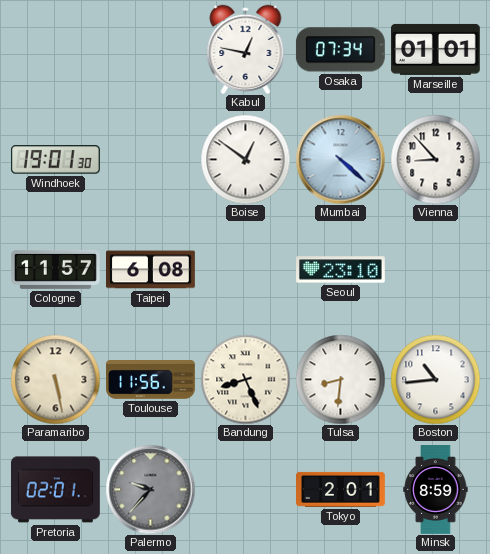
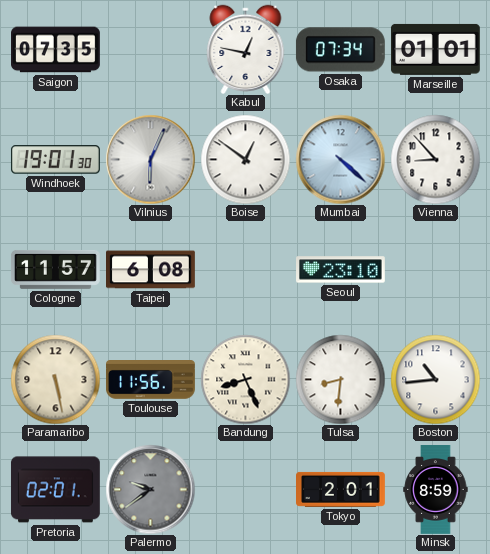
Saigon: none -> 07:35
Vilnius: none -> 6:04
Palermo: 9:37 -> 9:39
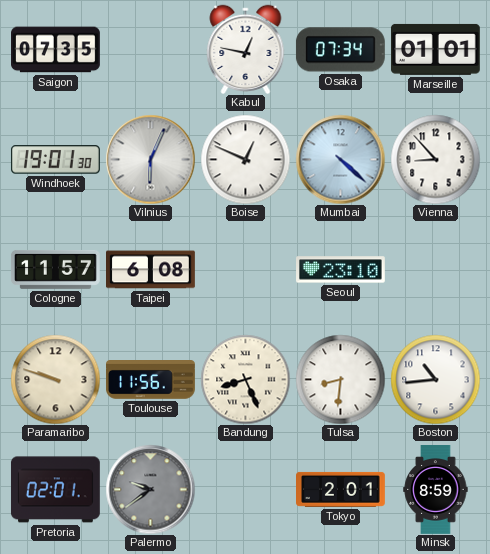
Boise: 12:51 -> 12:49
Paramaribo: 5:28 -> 9:48
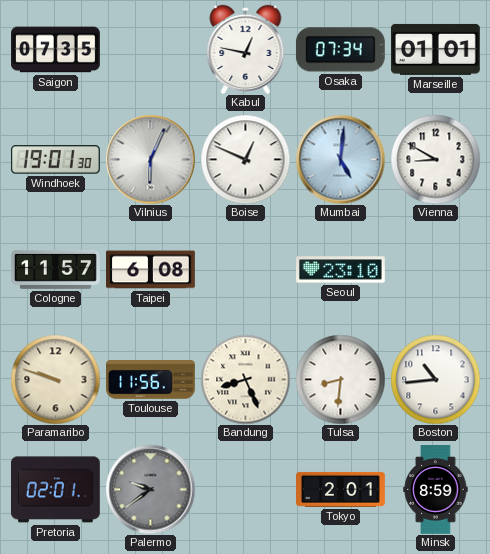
Mumbai: 4:22 -> 5:01
Vienna: 8:53 -> 8:50
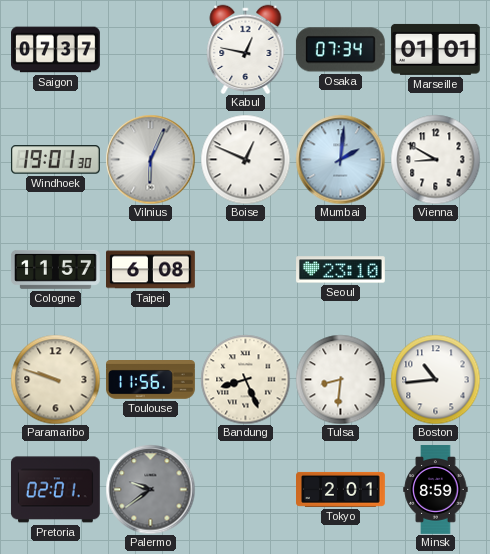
Saigon: 07:35 -> 07:37
Mumbai: 5:01 -> 2:01
